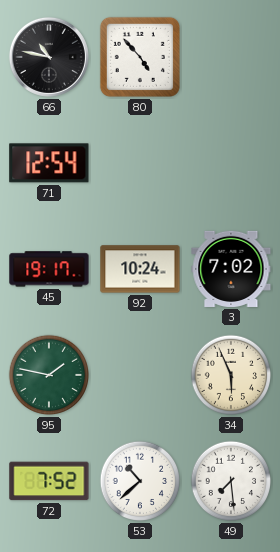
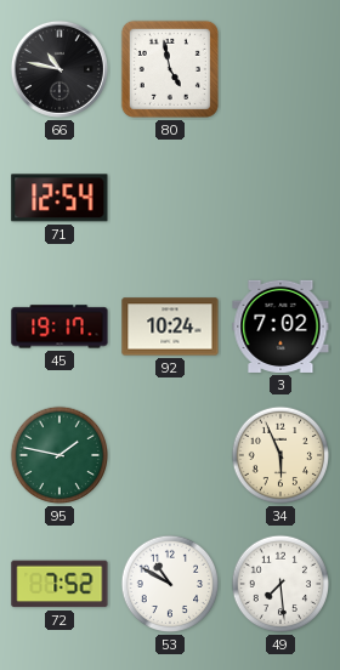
80: 4:53 -> 4:58
53: 10:38 -> 10:50
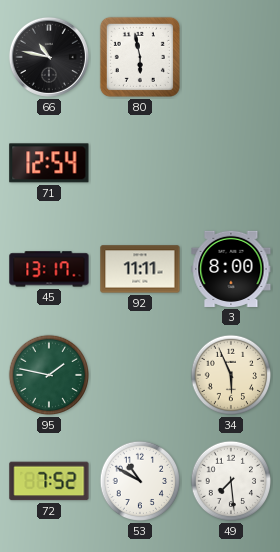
80: 4:58 -> 5:58
45: 19:17 -> 13:17
92: 10:24 -> 11:11
3: 7:02 -> 8:00
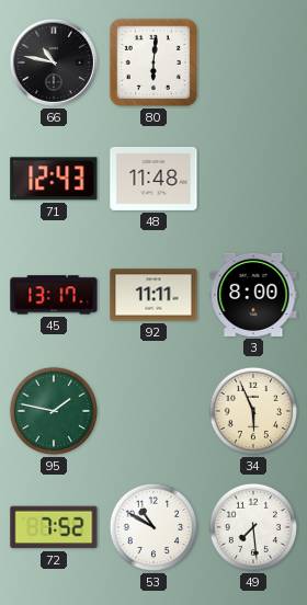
80: 5:58 -> 6:01
71: 12:54 -> 12:43
48: none -> 11:48
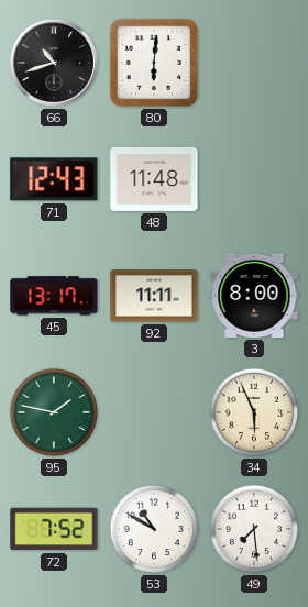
66: 10:47 -> 10:42
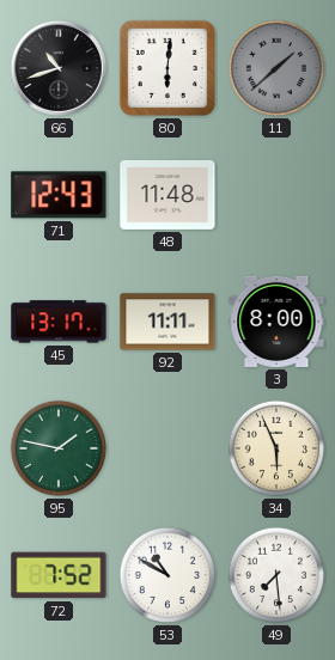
11: none -> 1:38
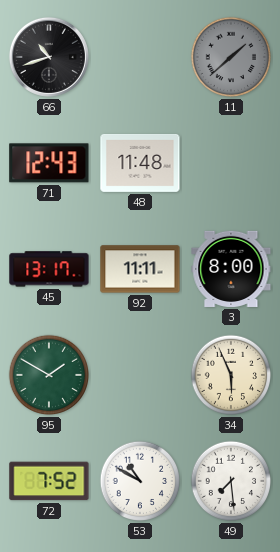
80: 6:01 -> none
95: 1:47 -> 1:50
